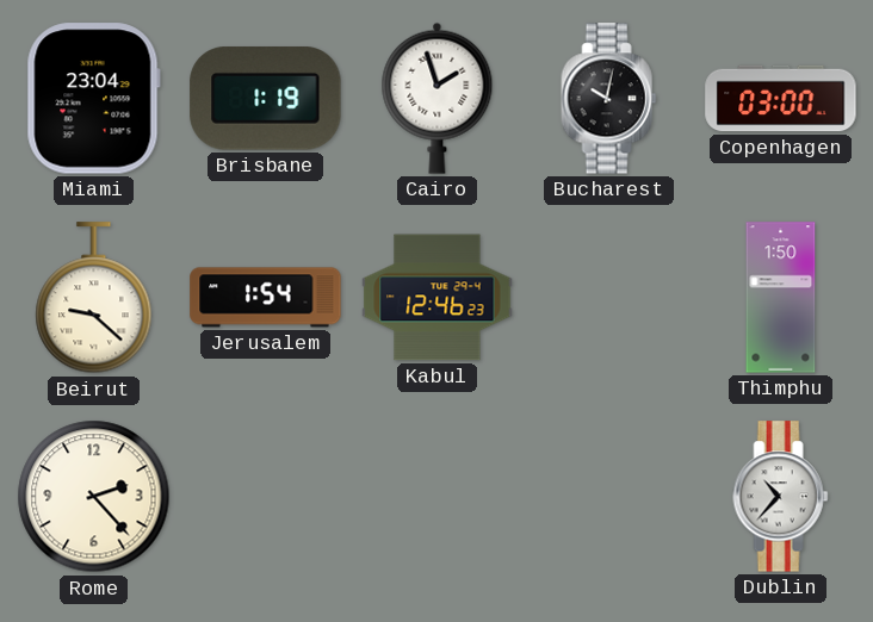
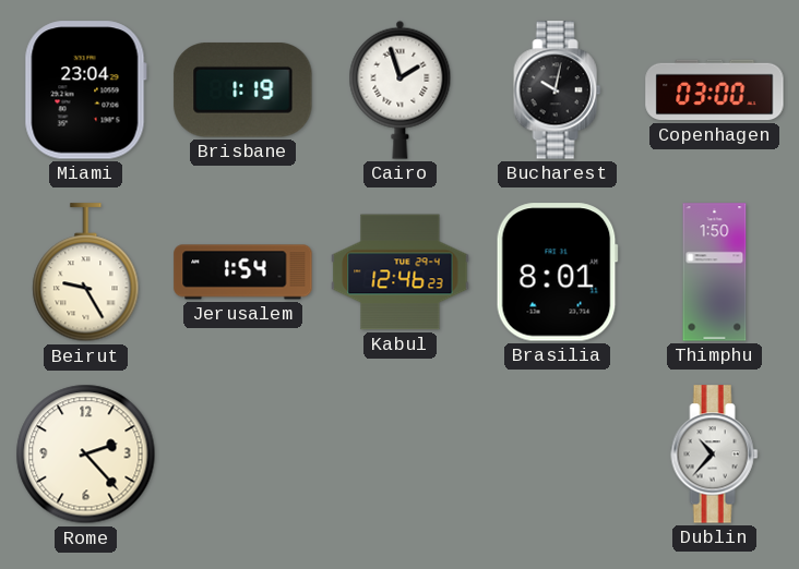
Beirut: 9:22 -> 9:25
Brasilia: none -> 8:01
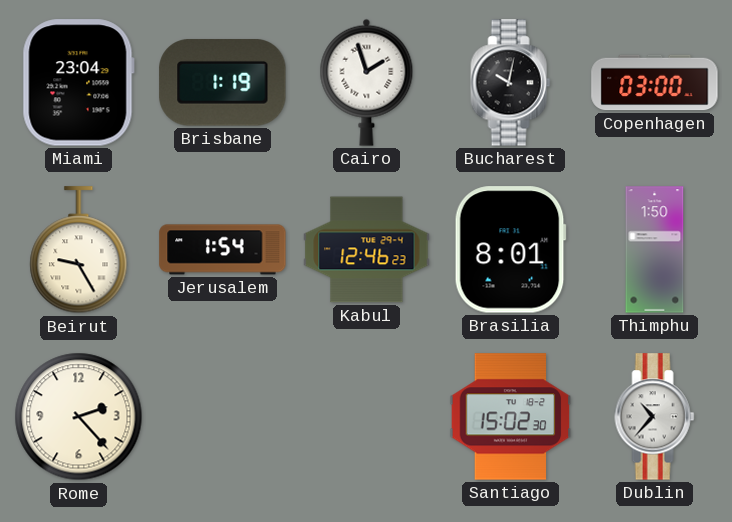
Santiago: none -> 15:02
